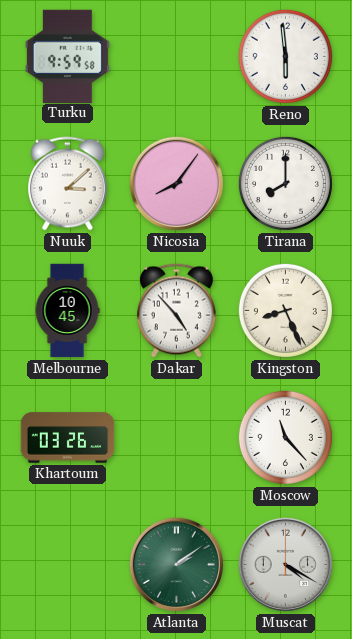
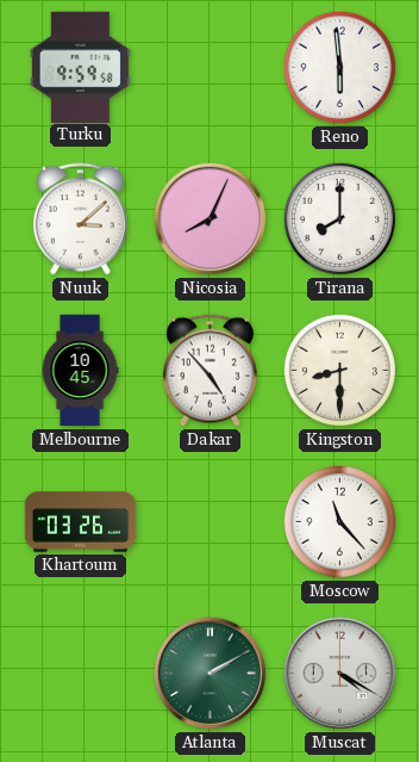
Nicosia: 8:06 -> 8:04
Kingston: 8:26 -> 8:30
Atlanta: 2:09 -> 2:10
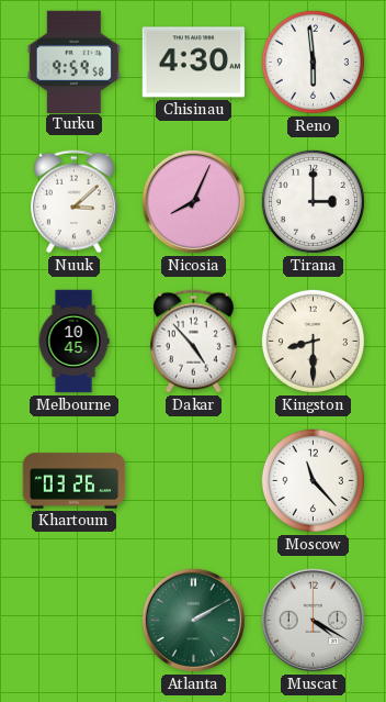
Chisinau: none -> 4:30
Tirana: 8:00 -> 3:00
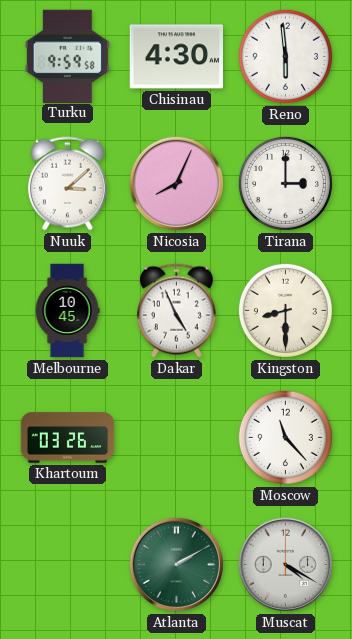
Dakar: 4:53 -> 4:56
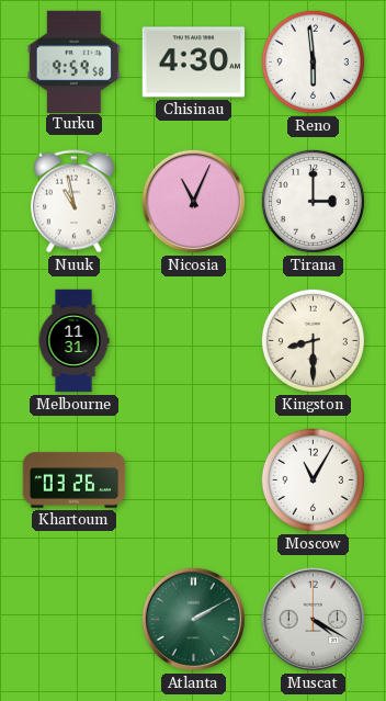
Nuuk: 3:08 -> 10:58
Nicosia: 8:04 -> 11:04
Melbourne: 10:45 -> 11:31
Dakar: 4:56 -> none
Moscow: 11:23 -> 11:05
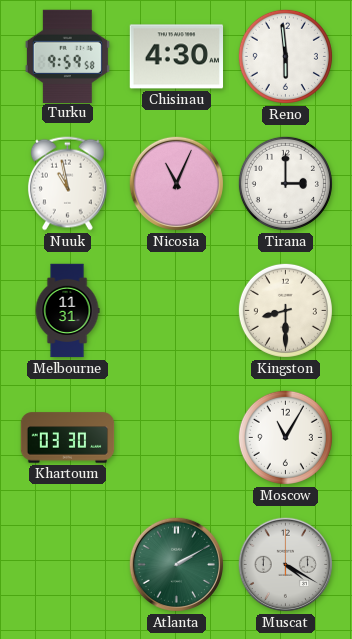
Khartoum: 03:26 -> 03:30
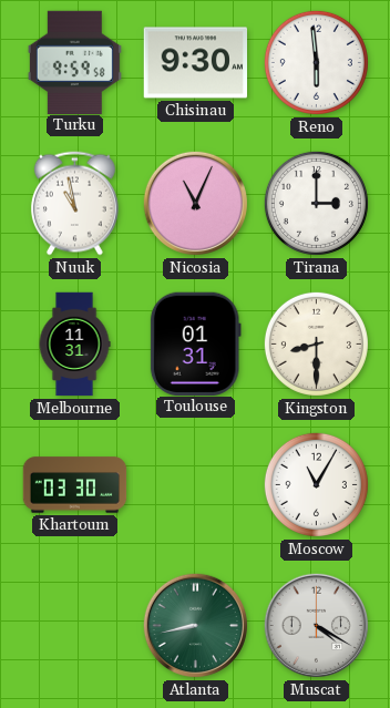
Chisinau: 4:30 -> 9:30
Toulouse: none -> 01:31
Atlanta: 2:10 -> 8:43
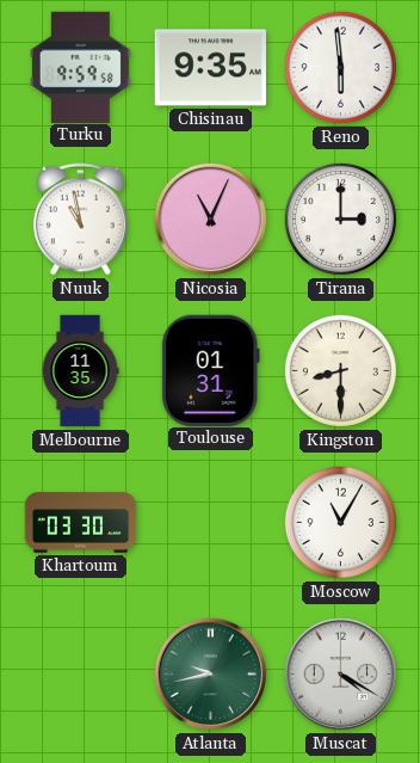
Chisinau: 9:30 -> 9:35
Melbourne: 11:31 -> 11:35
Atlanta: 8:43 -> 9:43
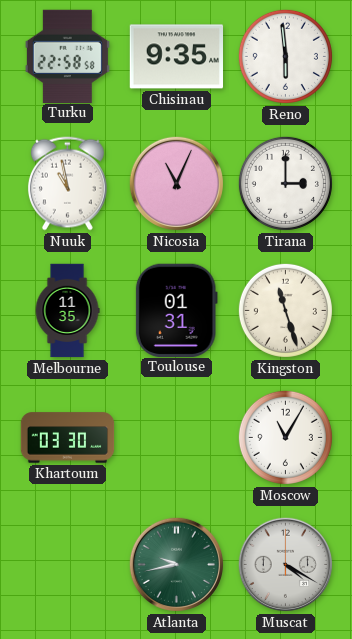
Turku: 9:59 -> 22:58
Kingston: 8:30 -> 11:27
